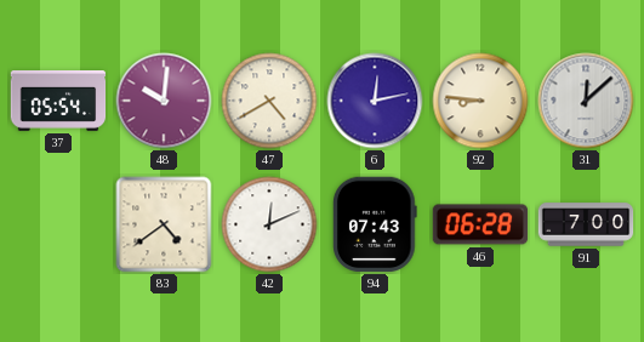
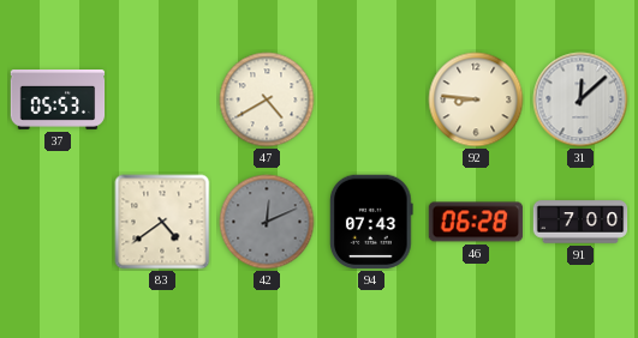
37: 05:54 -> 05:53
48: 10:01 -> none
6: 12:13 -> none
42 dial: white -> grey
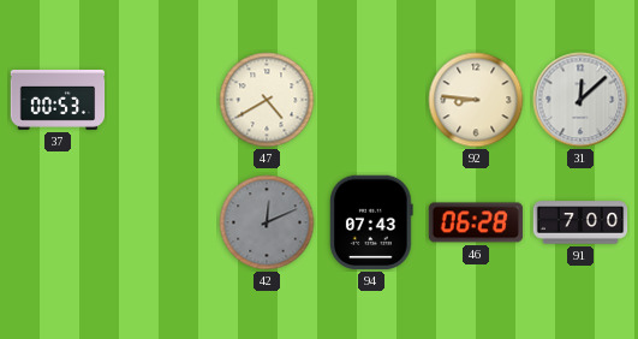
37: 05:53 -> 00:53
83: 4:39 -> none
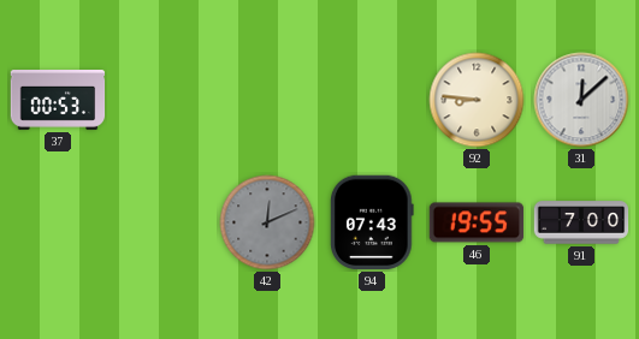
47: 4:40 -> none
46: 06:28 -> 19:55
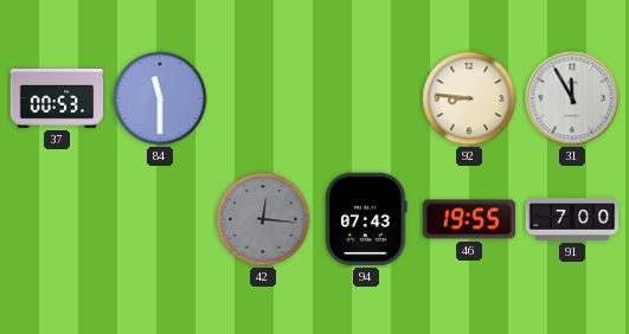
84: none -> 11:30
31: 12:08 -> 11:55
42: 12:11 -> 12:16
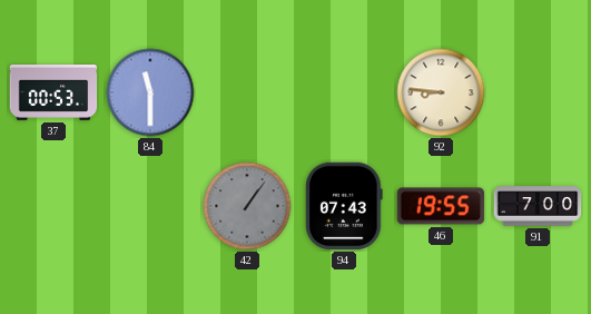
31: 11:55 -> none
42: 12:16 -> 1:06
